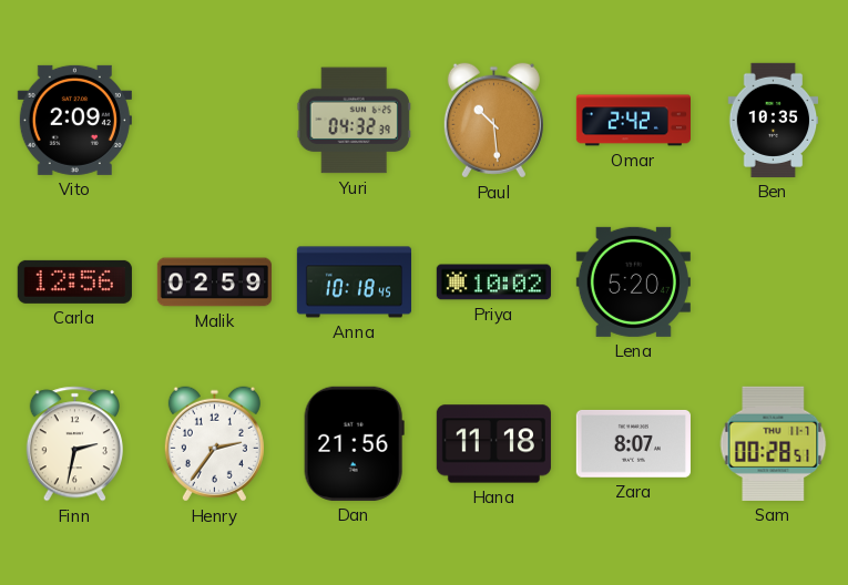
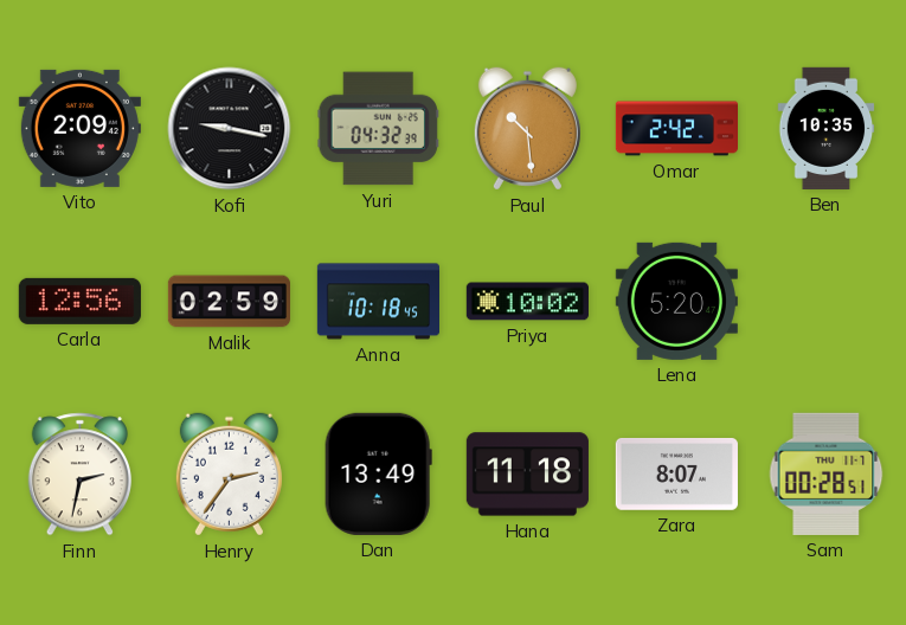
Kofi: none -> 9:17
Dan: 21:56 -> 13:49
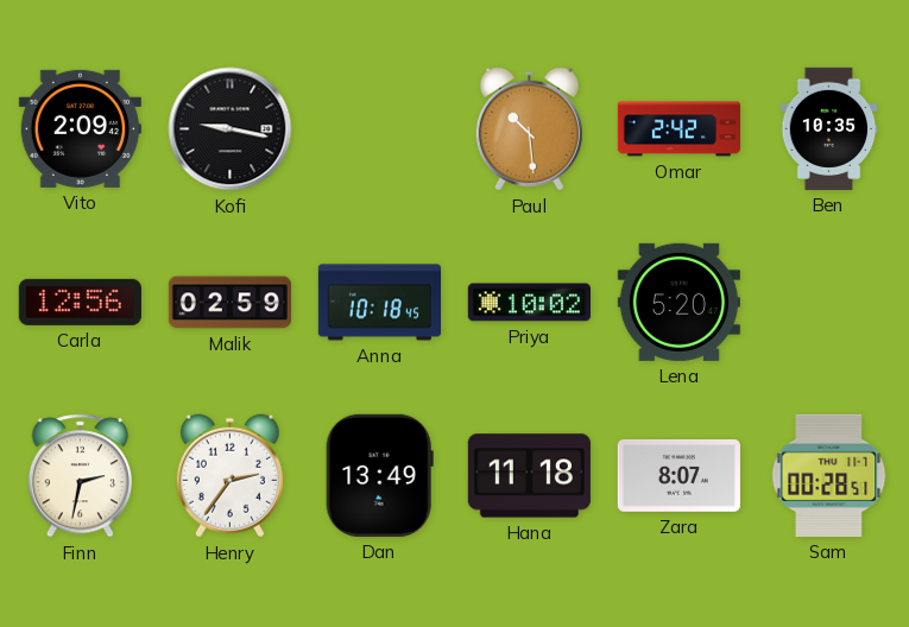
Yuri: 04:32 -> none
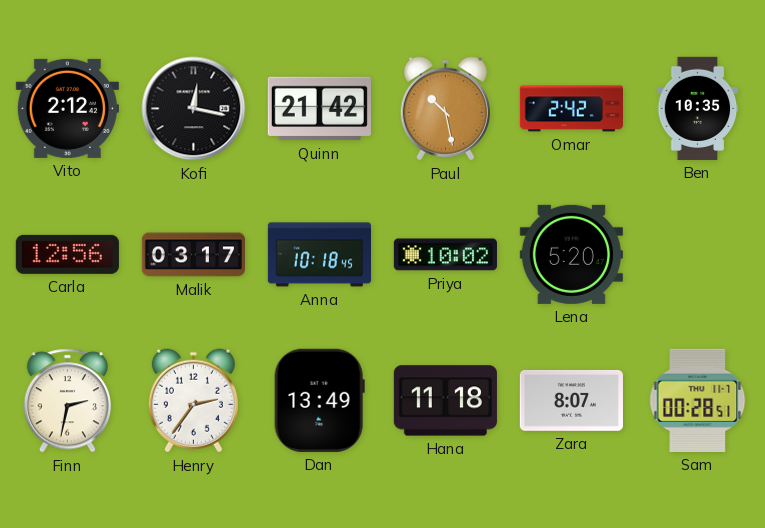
Vito: 2:09 -> 2:12
Kofi: 9:17 -> 12:17
Quinn: none -> 21:42
Paul: 10:29 -> 10:28
Malik: 02:59 -> 03:17
